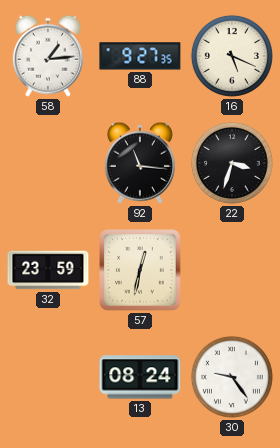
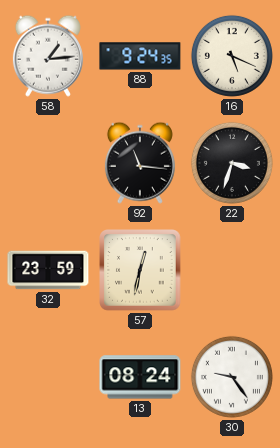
88: 9:27 -> 9:24
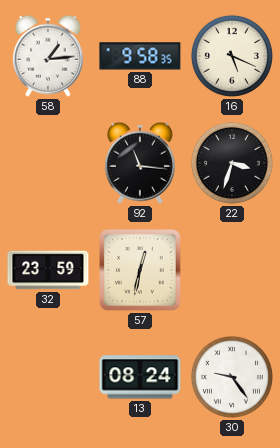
88: 9:24 -> 9:58
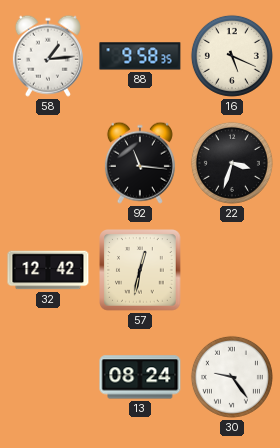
32: 23:59 -> 12:42
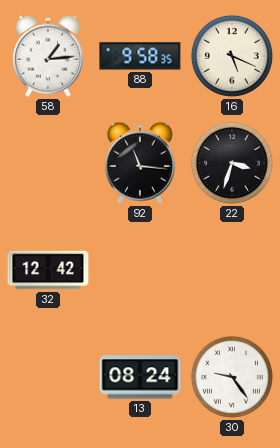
57: 12:32 -> none
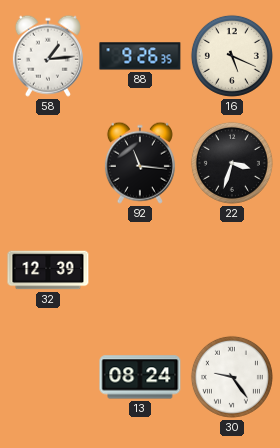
88: 9:58 -> 9:26
32: 12:42 -> 12:39
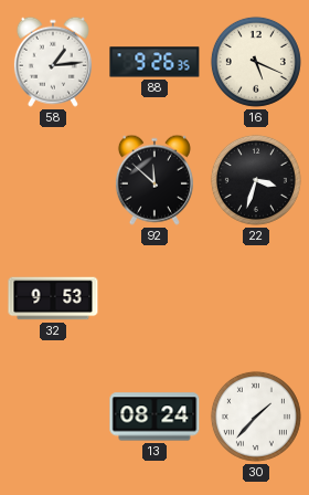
92: 11:16 -> 11:52
32: 12:39 -> 9:53
30: 9:24 -> 1:37
